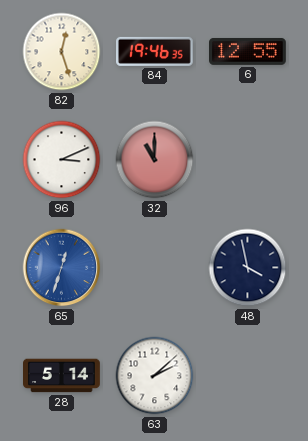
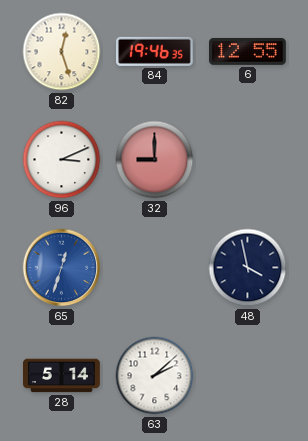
32: 11:00 -> 9:00
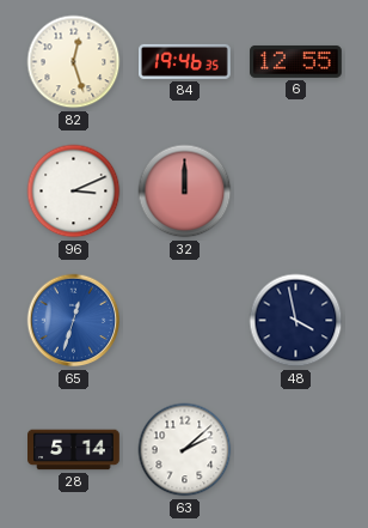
32: 9:00 -> 12:00
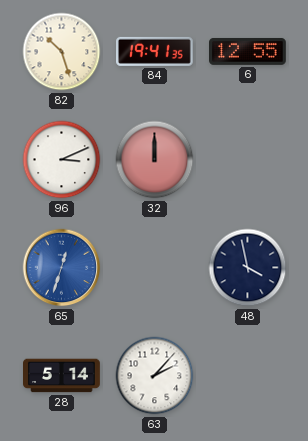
82: 12:27 -> 10:27
84: 19:46 -> 19:41
63: 2:08 -> 2:07
